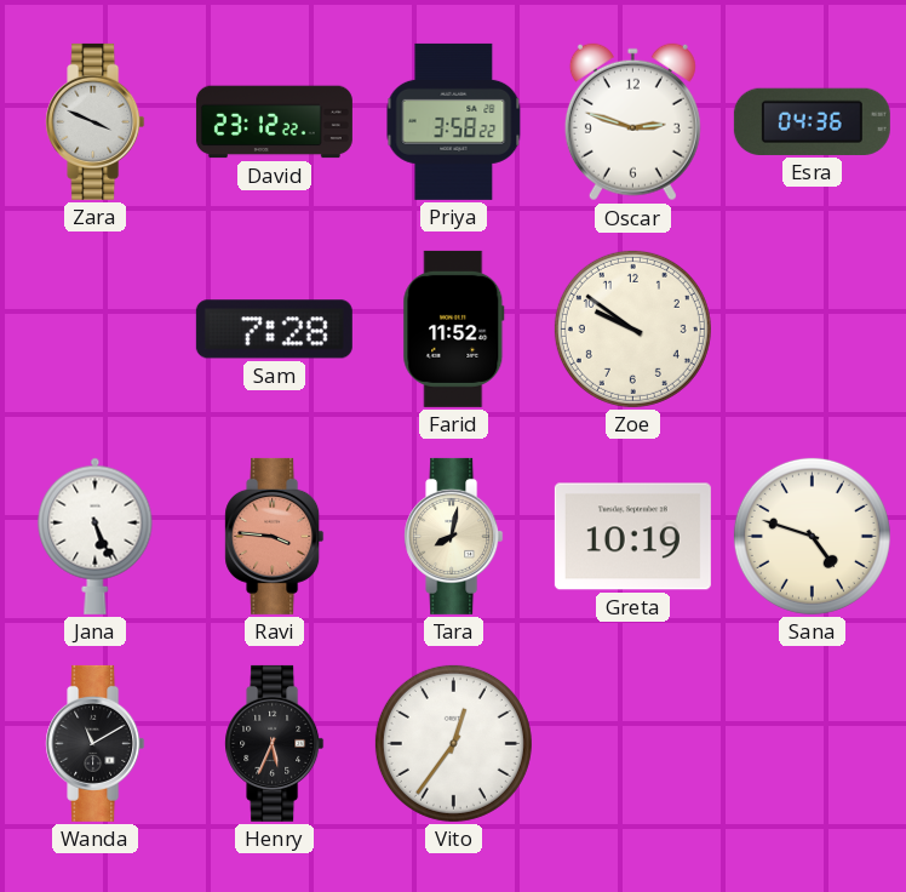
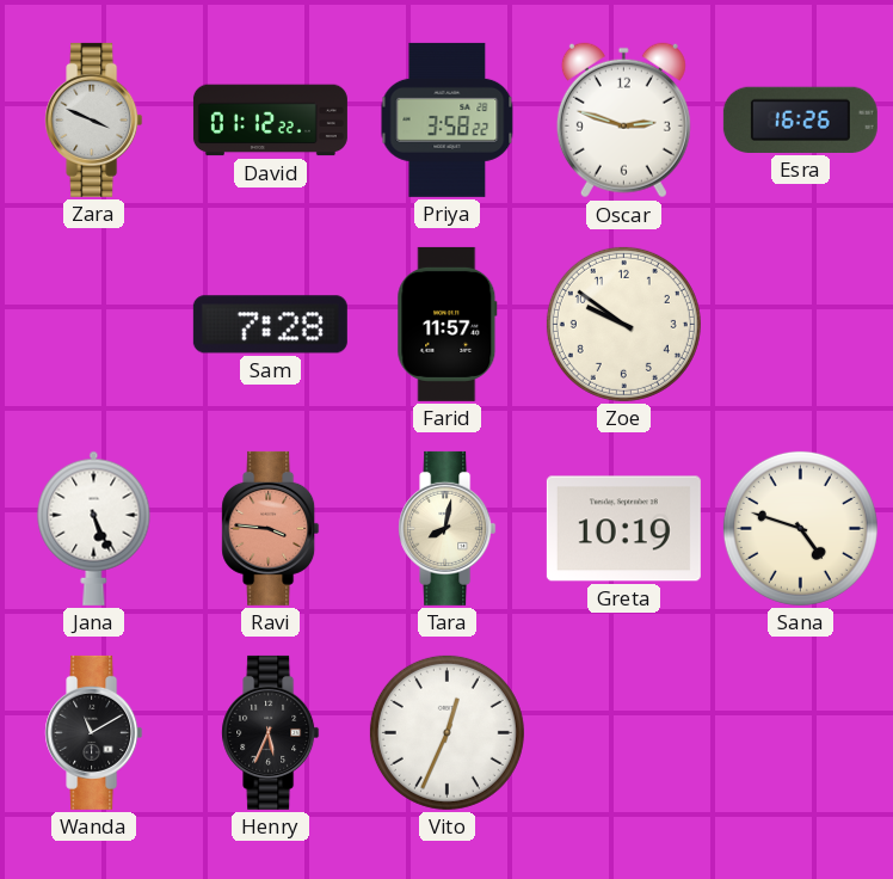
David: 23:12 -> 01:12
Esra: 04:36 -> 16:26
Farid: 11:52 -> 11:57
Vito: 12:36 -> 12:34
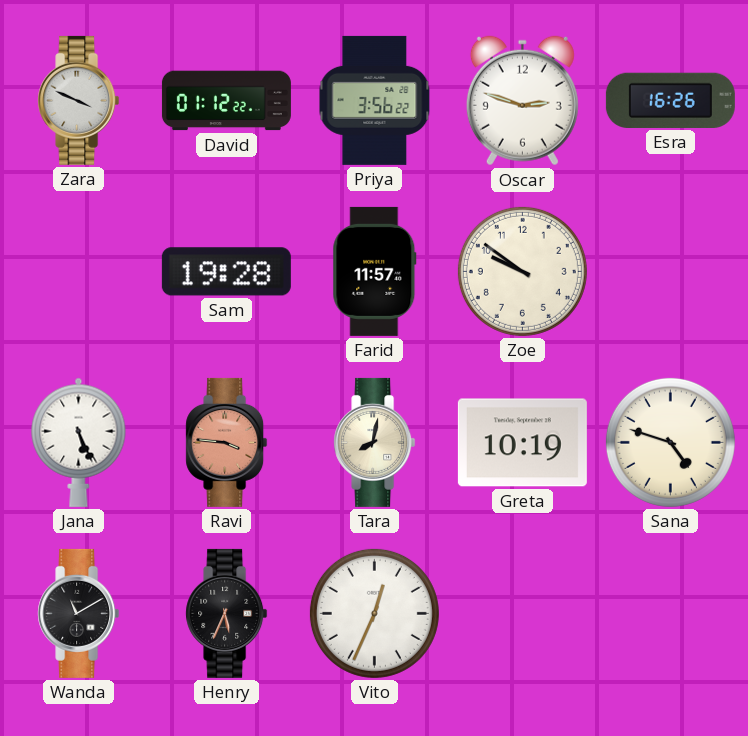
Priya: 3:58 -> 3:56
Sam: 7:28 -> 19:28
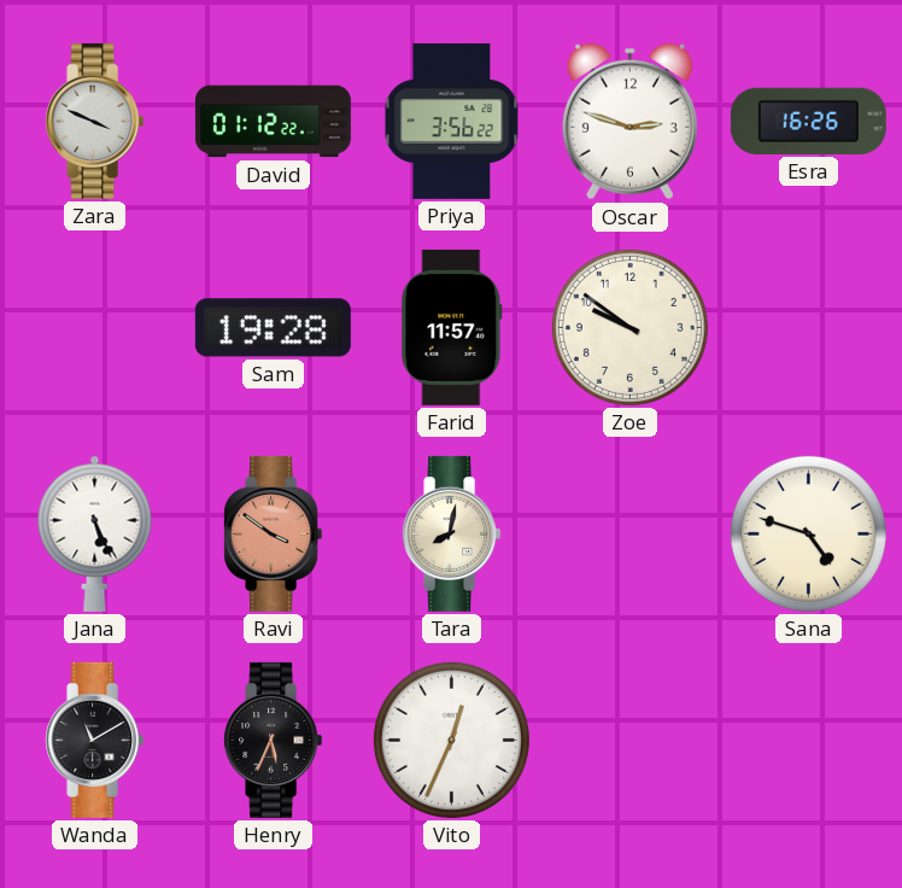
Ravi: 3:46 -> 3:51
Greta: 10:19 -> none
